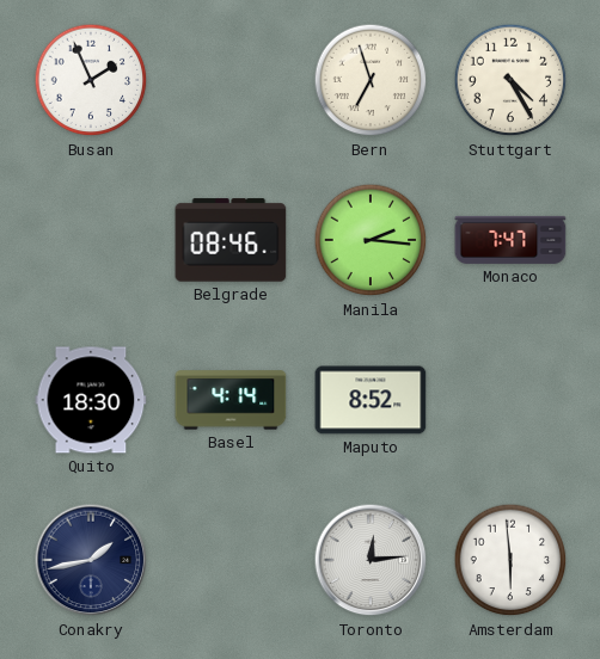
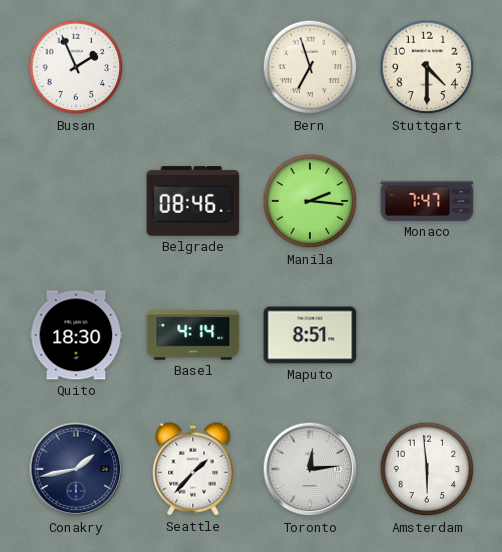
Stuttgart: 4:25 -> 4:30
Maputo: 8:52 -> 8:51
Seattle: none -> 1:37
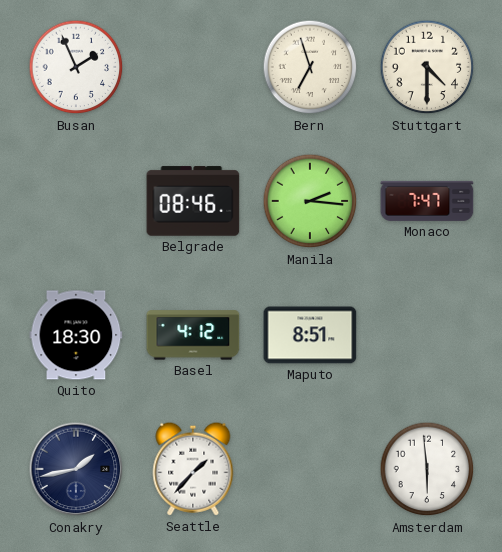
Basel: 4:14 -> 4:12
Toronto: 12:14 -> none
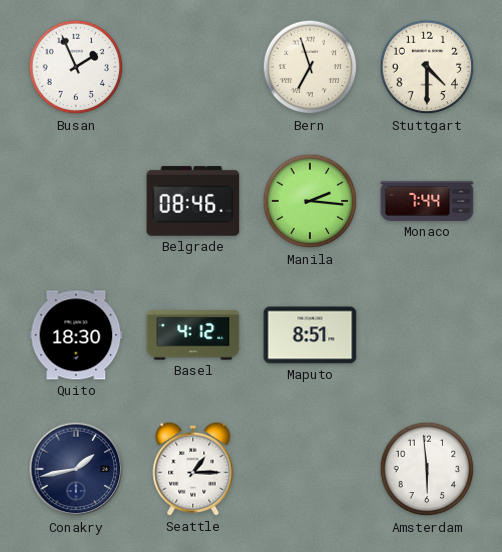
Monaco: 7:47 -> 7:44
Seattle: 1:37 -> 1:15
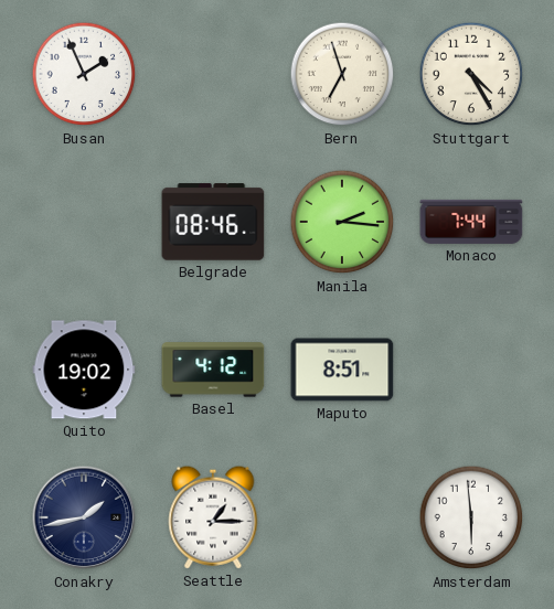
Stuttgart: 4:30 -> 4:25
Quito: 18:30 -> 19:02
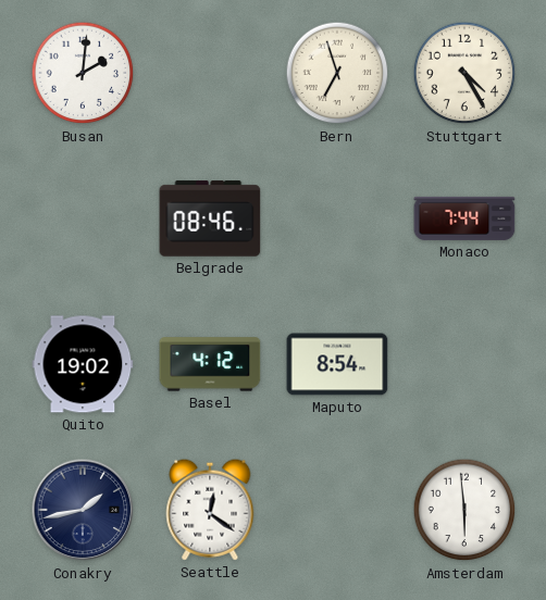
Busan: 1:56 -> 2:01
Manila: 2:16 -> none
Maputo: 8:51 -> 8:54
Seattle: 1:15 -> 12:21
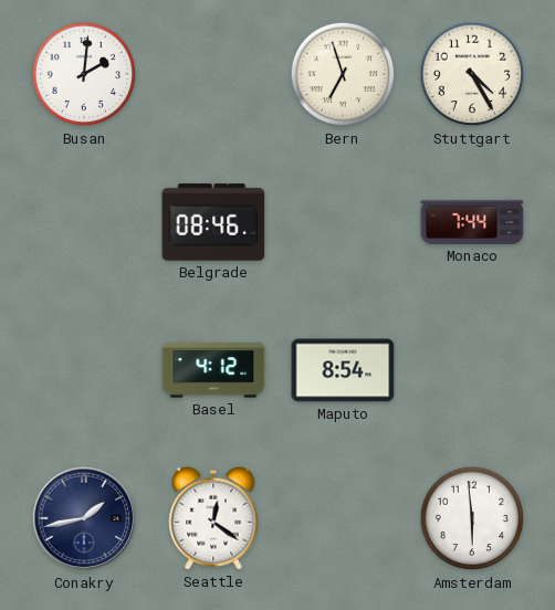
Quito: 19:02 -> none
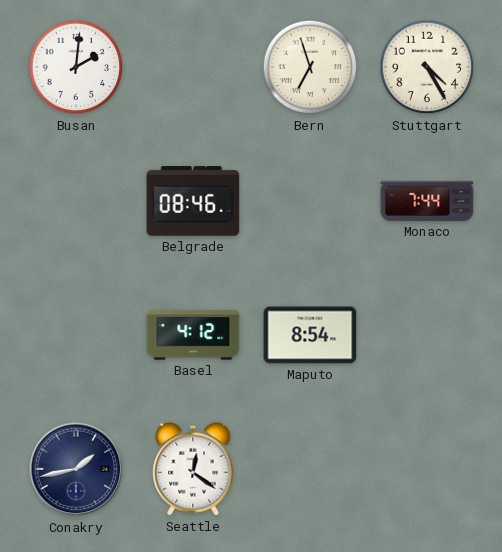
Amsterdam: 5:59 -> none
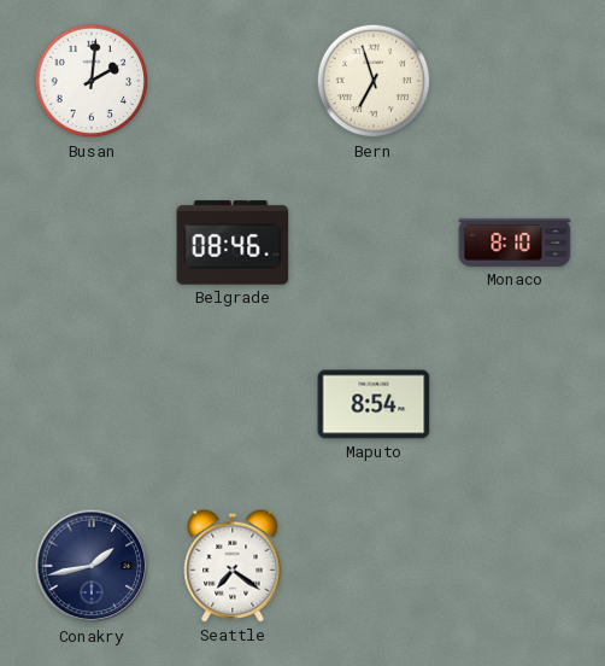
Stuttgart: 4:25 -> none
Monaco: 7:44 -> 8:10
Basel: 4:12 -> none
Seattle: 12:21 -> 7:21
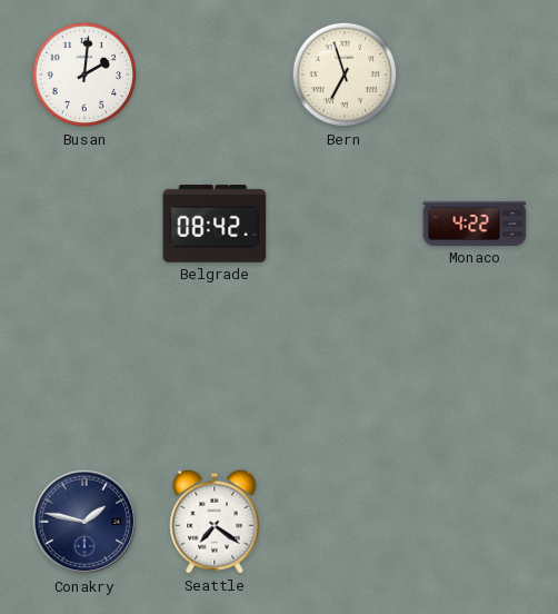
Belgrade: 08:46 -> 08:42
Monaco: 8:10 -> 4:22
Maputo: 8:54 -> none
Conakry: 1:43 -> 1:47
